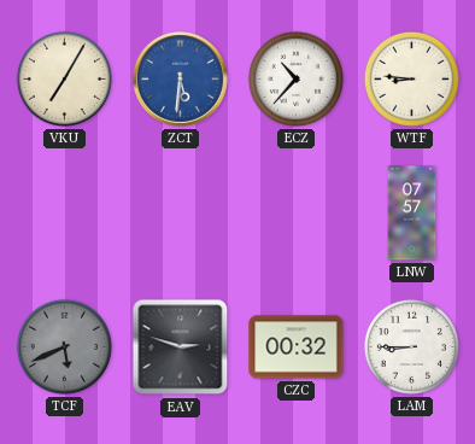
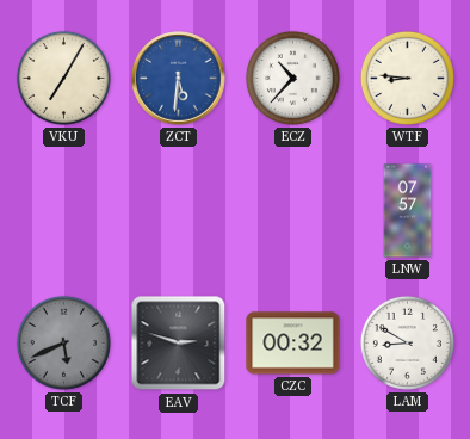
LAM: 8:45 -> 8:50
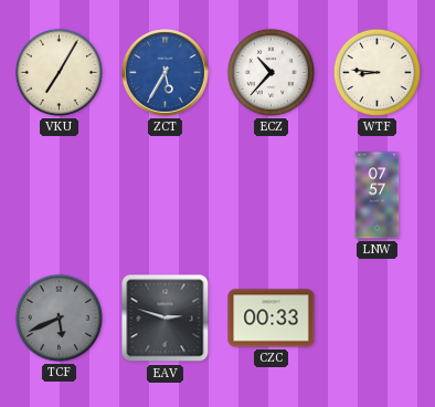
ZCT: 5:31 -> 5:35
CZC: 00:32 -> 00:33
LAM: 8:50 -> none
